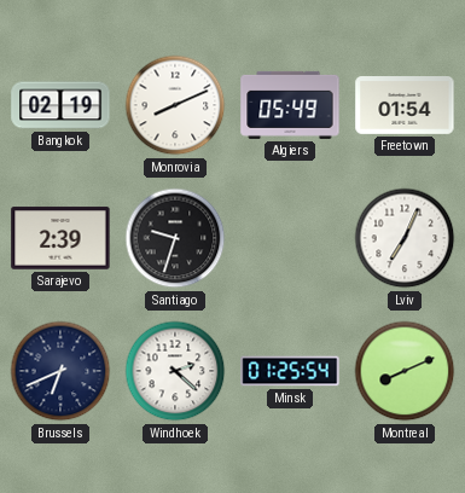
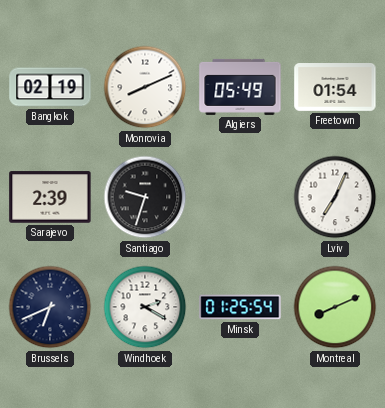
Windhoek: 2:22 -> 2:20
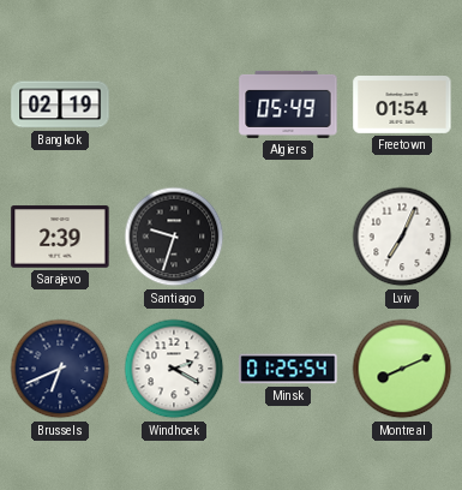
Monrovia: 8:11 -> none
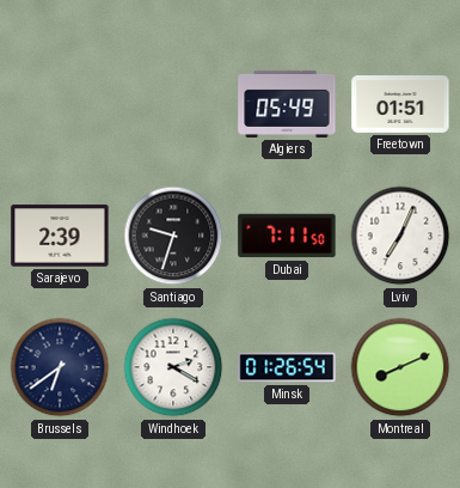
Bangkok: 02:19 -> none
Freetown: 01:54 -> 01:51
Dubai: none -> 7:11
Brussels: 6:41 -> 6:39
Minsk: 01:25 -> 01:26
